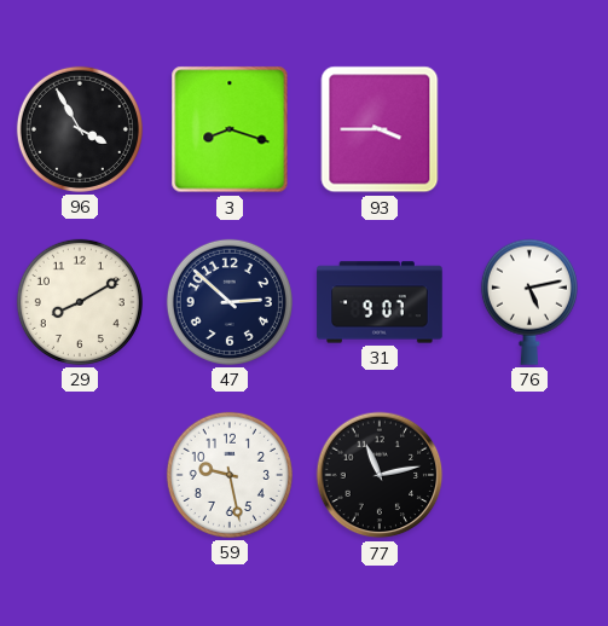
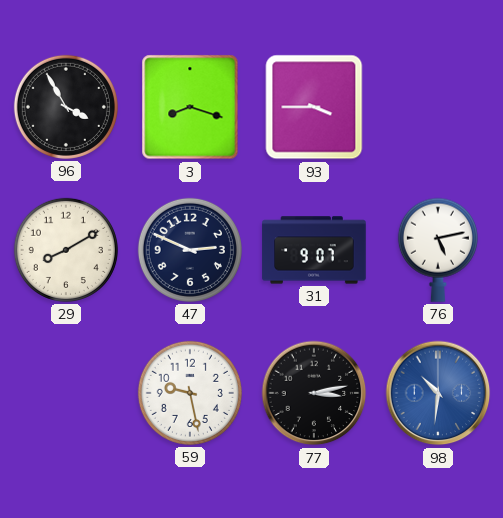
47: 2:52 -> 2:49
77: 11:13 -> 3:13
98: none -> 10:31
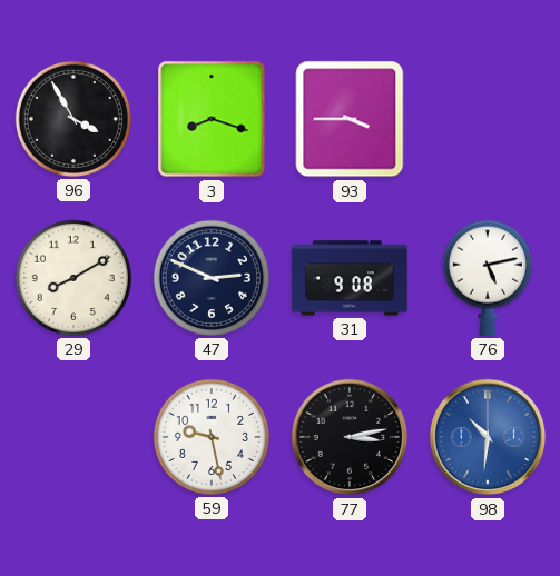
31: 9:07 -> 9:08
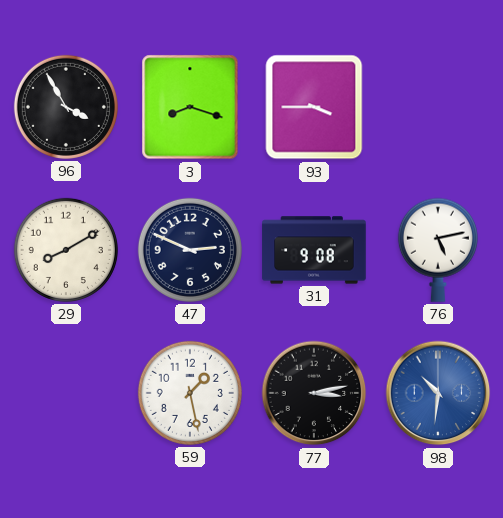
59: 9:28 -> 1:28
